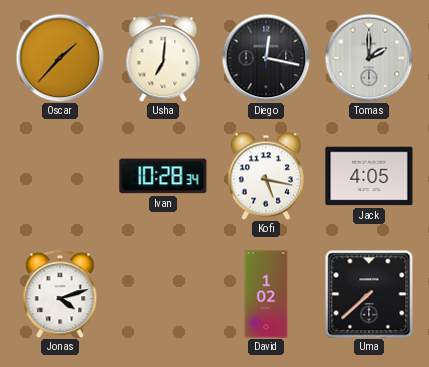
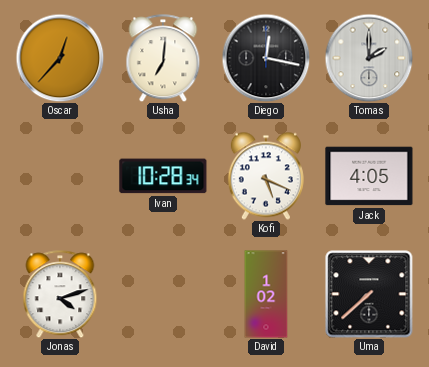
Oscar: 1:37 -> 12:37
Kofi: 5:17 -> 5:19
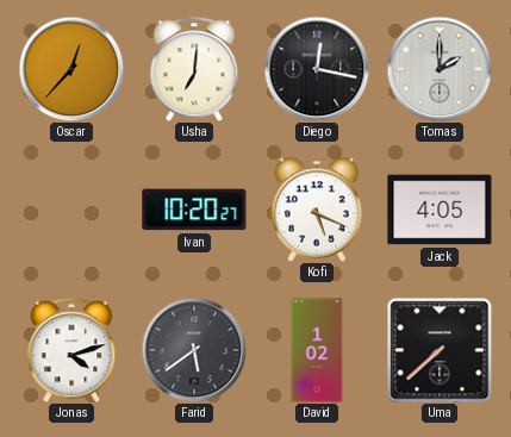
Ivan: 10:28 -> 10:20
Farid: none -> 5:39
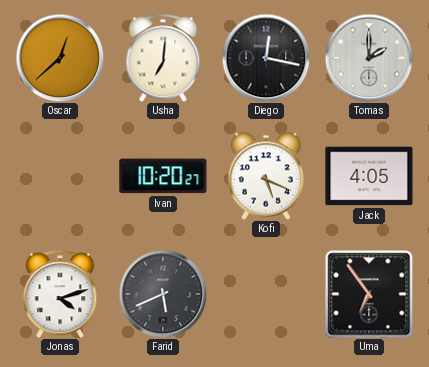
Oscar: 12:37 -> 12:38
Farid: 5:39 -> 5:41
David: 1:02 -> none
Uma: 7:38 -> 6:54
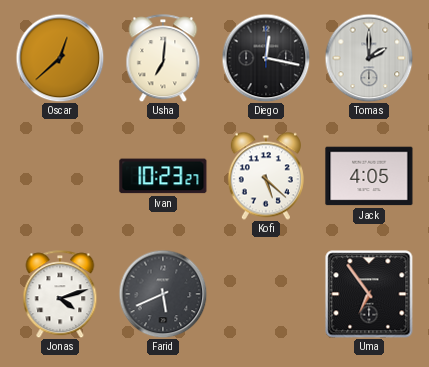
Ivan: 10:20 -> 10:23
Kofi: 5:19 -> 5:22
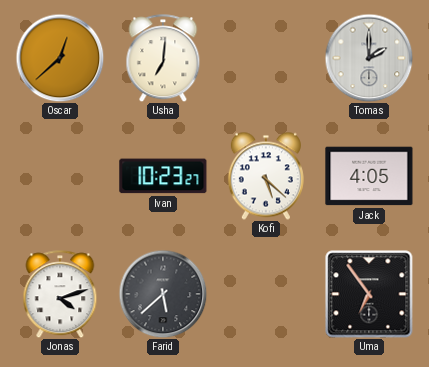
Diego: 12:17 -> none
Farid: 5:41 -> 5:38
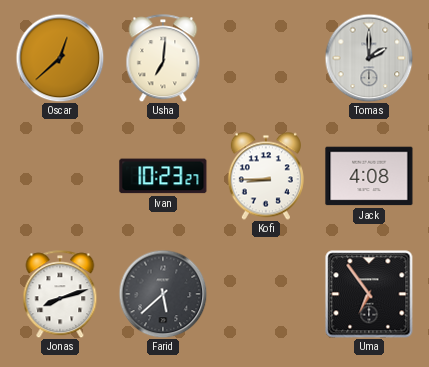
Kofi: 5:22 -> 8:45
Jack: 4:05 -> 4:08
Jonas: 4:12 -> 8:12
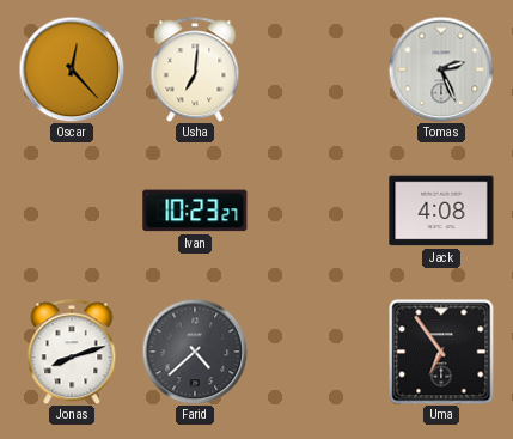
Oscar: 12:38 -> 12:23
Tomas: 2:00 -> 2:26
Kofi: 8:45 -> none
Farid: 5:38 -> 4:38
